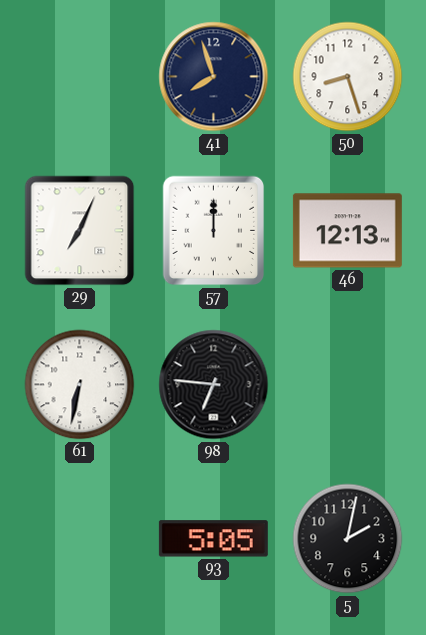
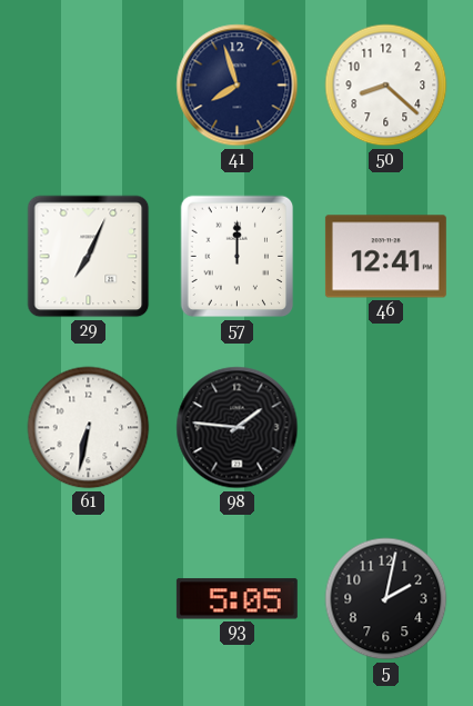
50: 8:27 -> 8:22
46: 12:13 -> 12:41
98: 6:46 -> 1:46
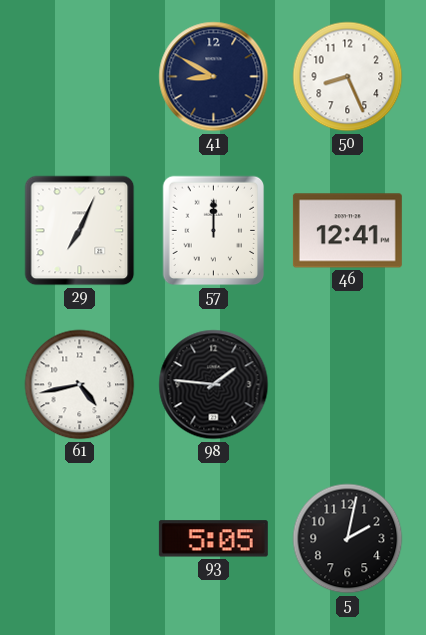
41: 7:57 -> 8:50
50: 8:22 -> 8:26
61: 6:32 -> 4:43
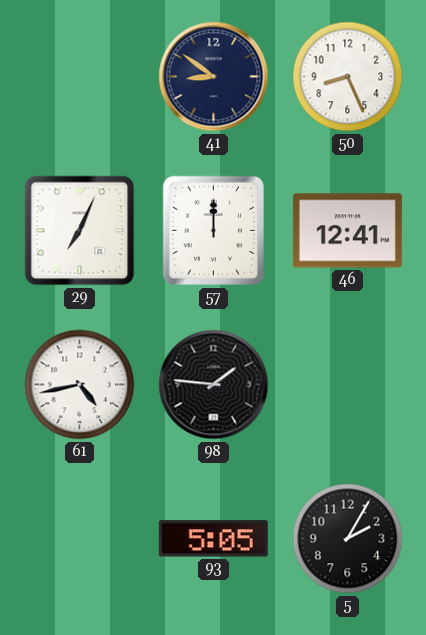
41: 8:50 -> 8:51
5: 2:02 -> 2:05
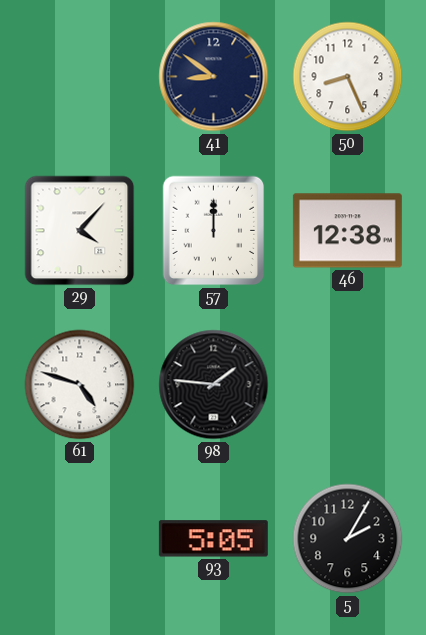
29: 7:04 -> 4:07
46: 12:41 -> 12:38
61: 4:43 -> 4:48
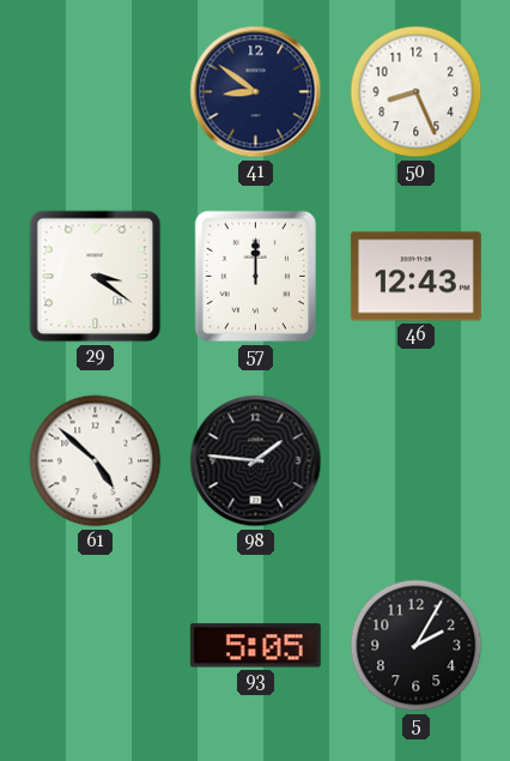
29: 4:07 -> 3:21
46: 12:38 -> 12:43
61: 4:48 -> 4:52
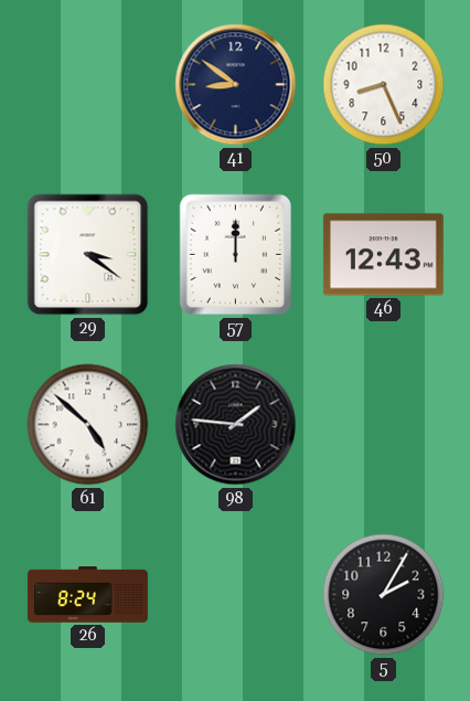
26: none -> 8:24
93: 5:05 -> none
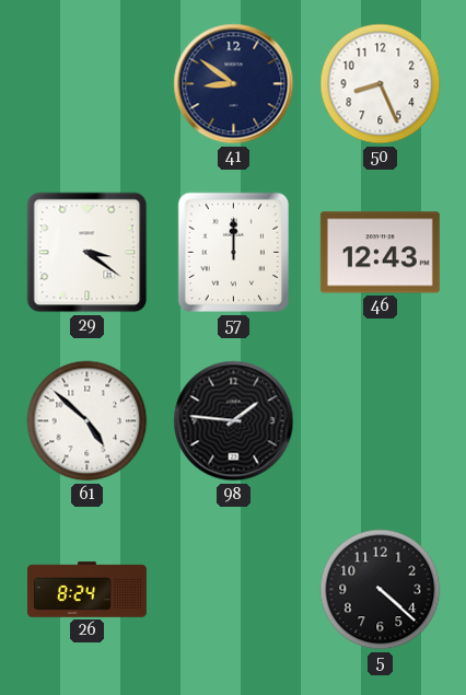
5: 2:05 -> 4:22
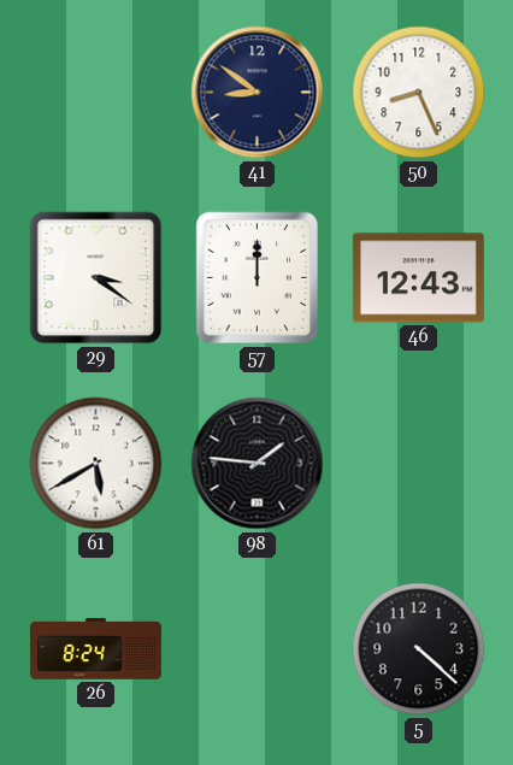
61: 4:52 -> 5:40
